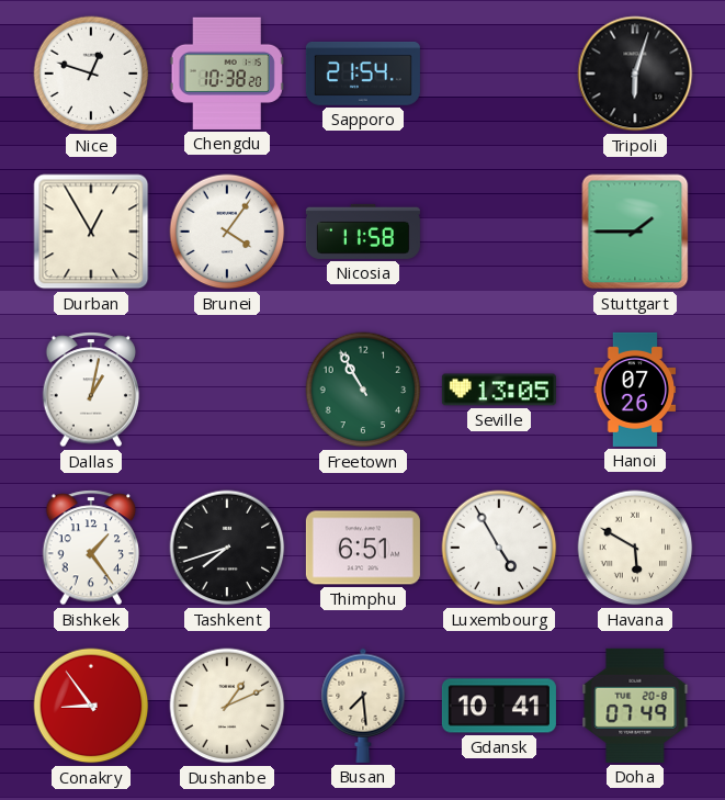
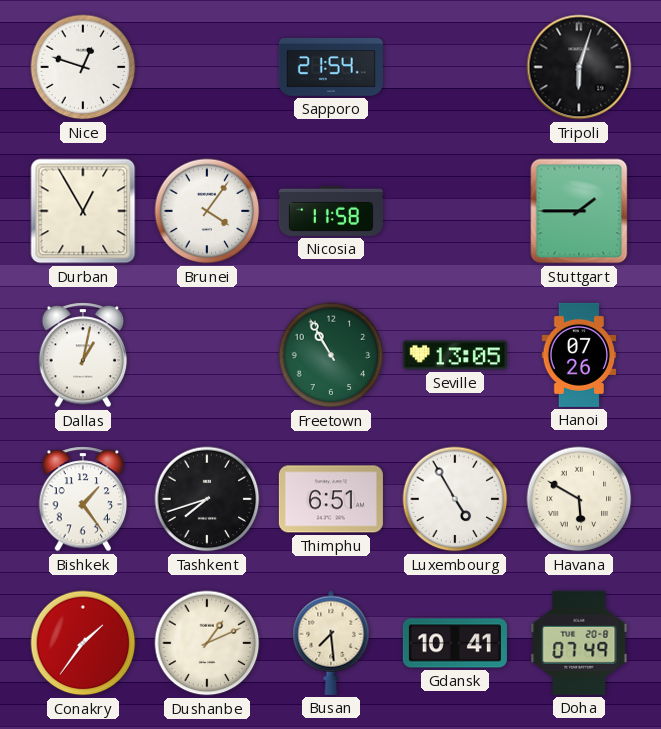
Chengdu: 10:38 -> none
Conakry: 8:54 -> 1:36
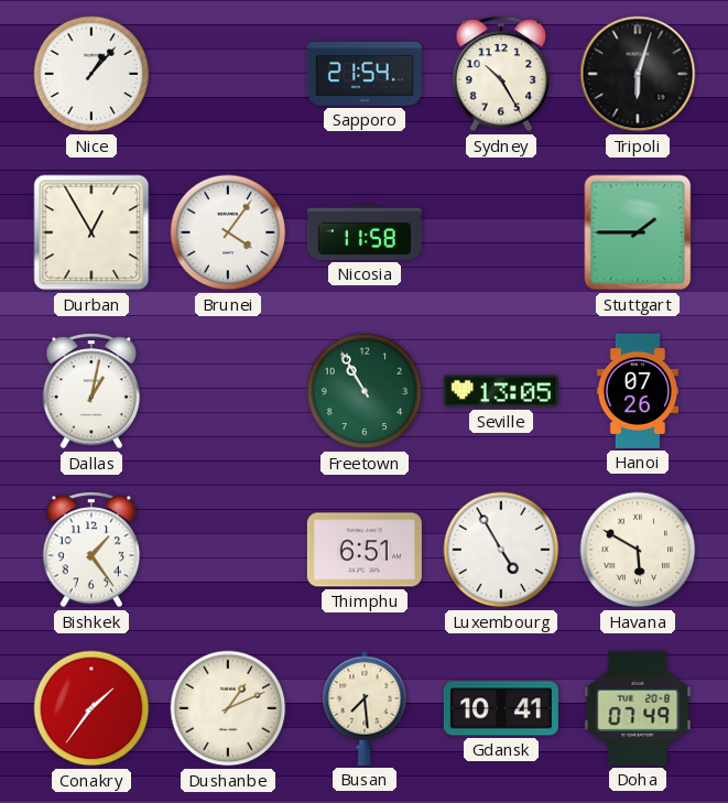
Nice: 12:48 -> 1:07
Sydney: none -> 10:25
Tashkent: 7:42 -> none
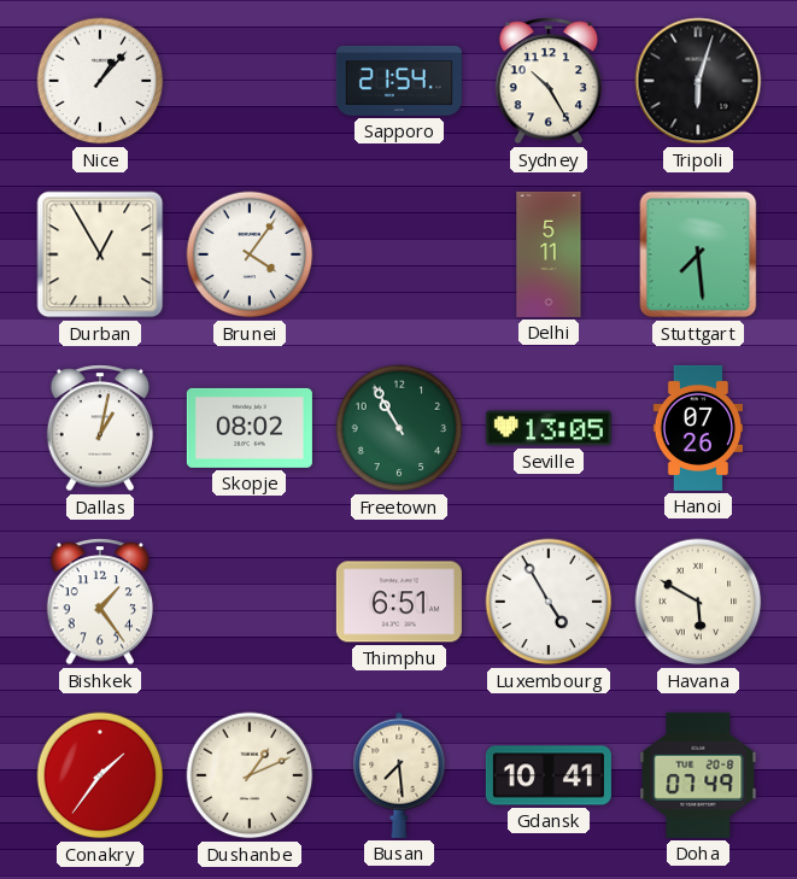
Nicosia: 11:58 -> none
Delhi: none -> 5:11
Stuttgart: 1:45 -> 7:29
Skopje: none -> 08:02
